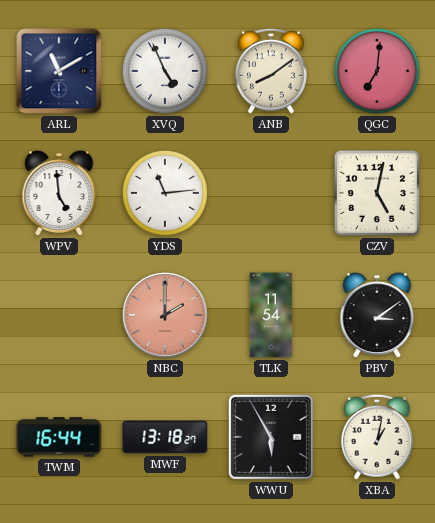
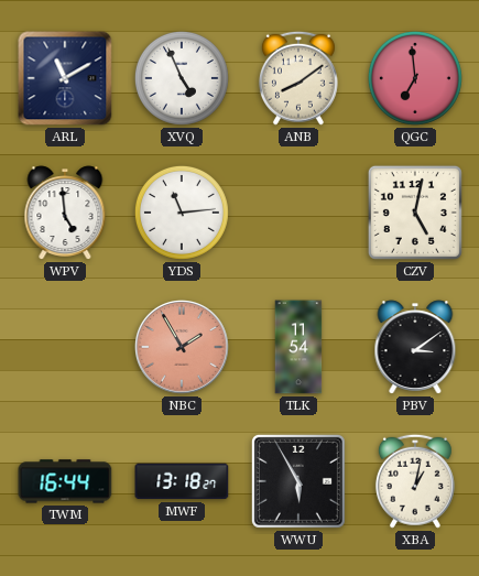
QGC: 7:01 -> 6:59
NBC: 2:00 -> 1:55
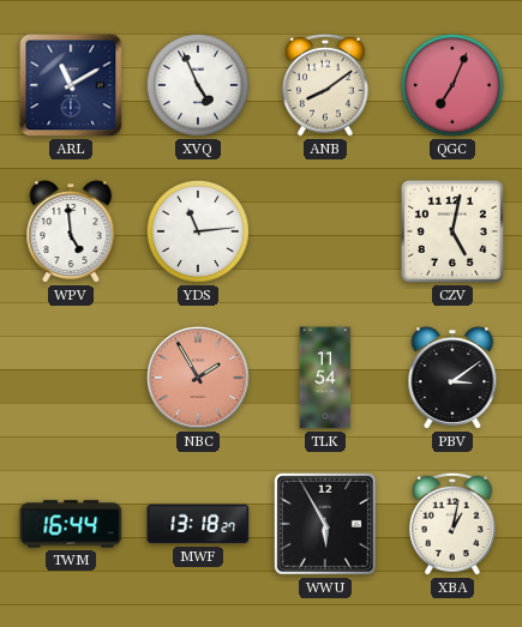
QGC: 6:59 -> 7:04
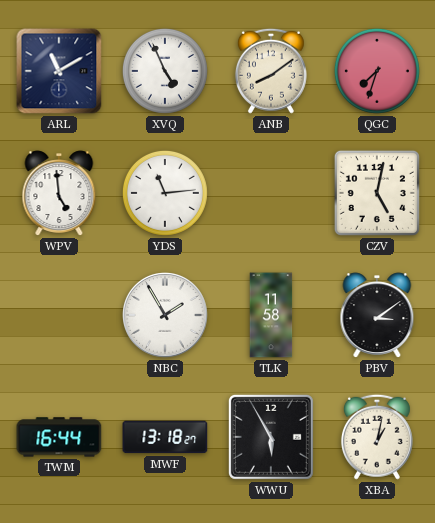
QGC: 7:04 -> 7:33
NBC dial: salmon -> white
TLK: 11:54 -> 11:58
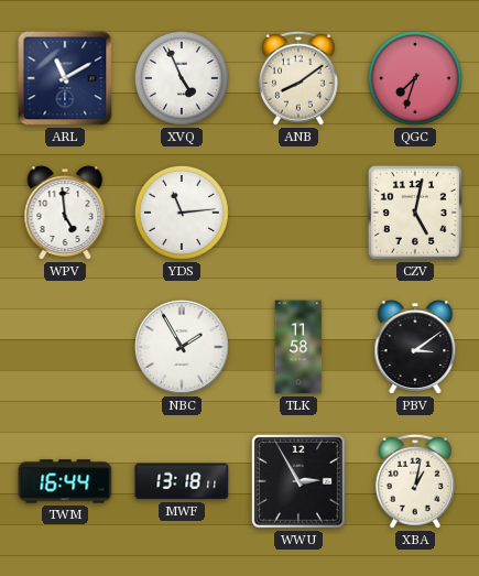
MWF: 13:18:27 -> 13:18:11
WWU: 5:55 -> 2:55
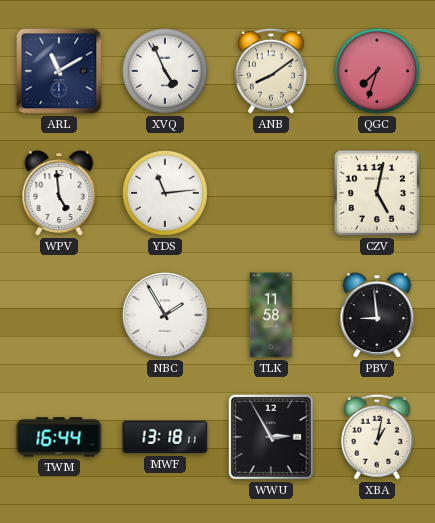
PBV: 3:09 -> 8:59
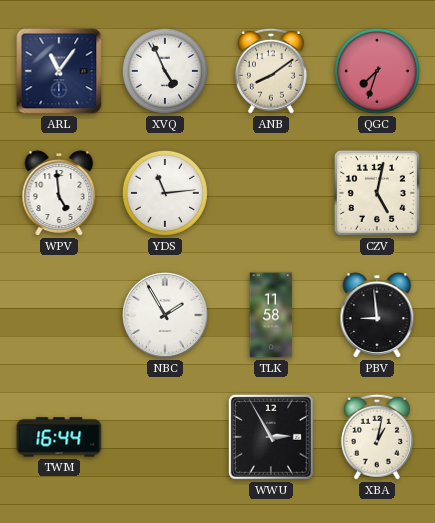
ARL: 11:10 -> 11:06
MWF: 13:18 -> none
